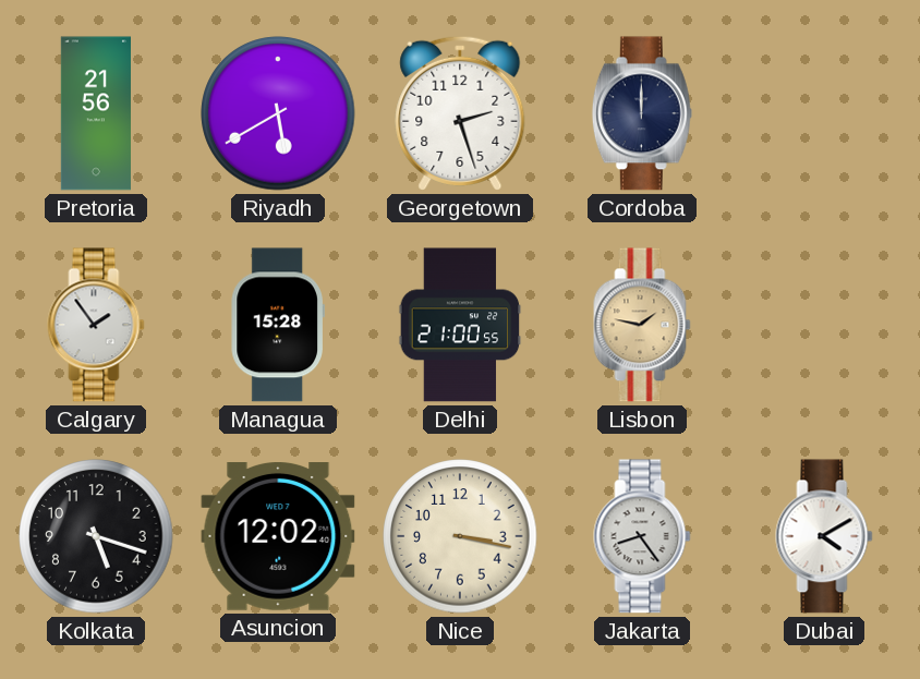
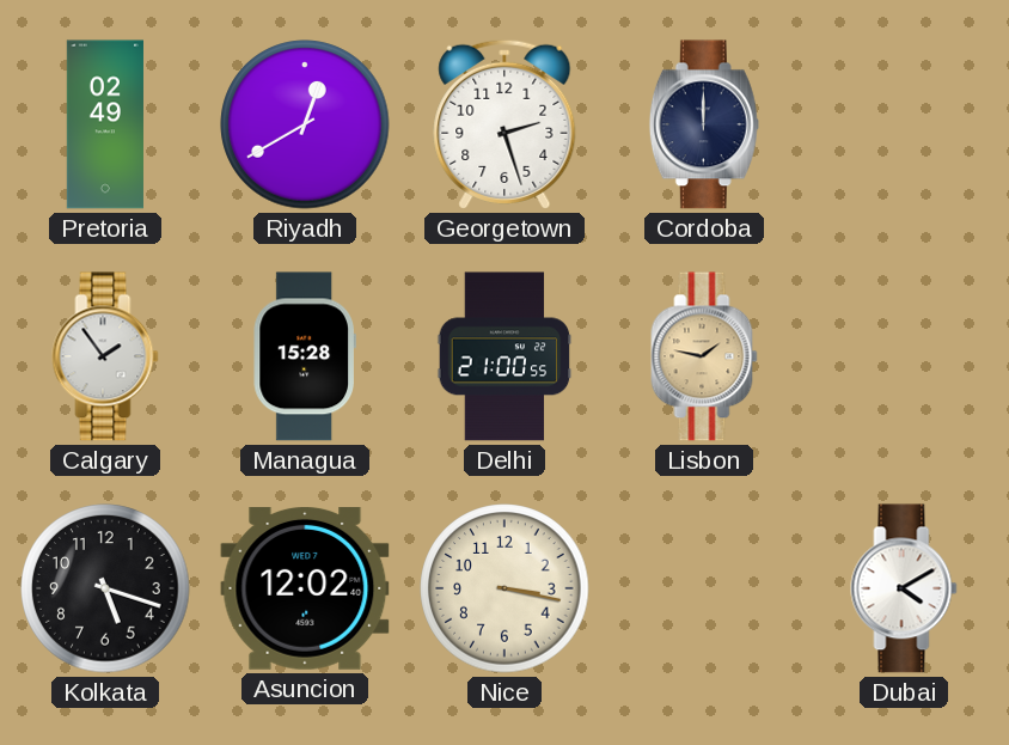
Pretoria: 21:56 -> 02:49
Riyadh: 5:40 -> 12:40
Jakarta: 8:24 -> none
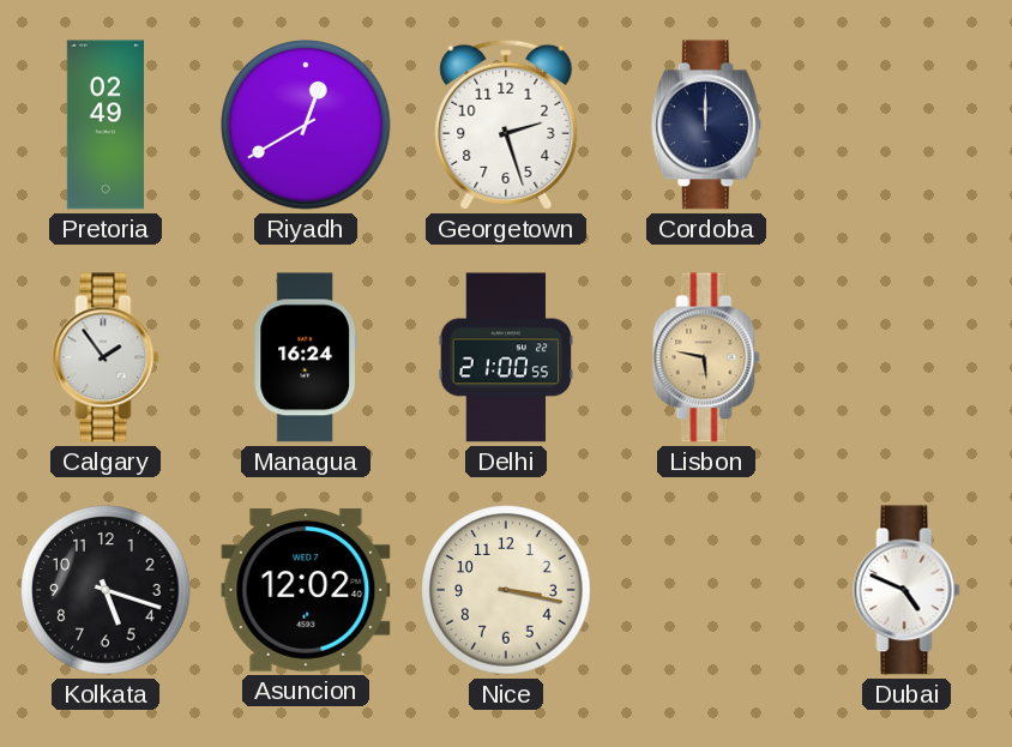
Managua: 15:28 -> 16:24
Lisbon: 1:47 -> 5:47
Dubai: 4:10 -> 4:49
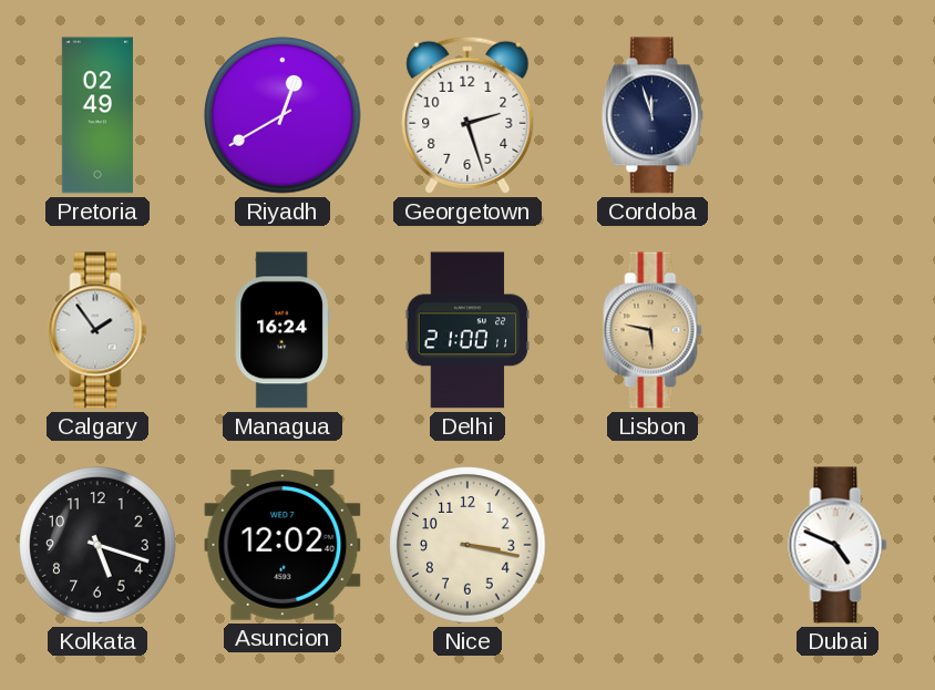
Cordoba: 12:00 -> 11:57
Delhi: 21:00:55 -> 21:00:11
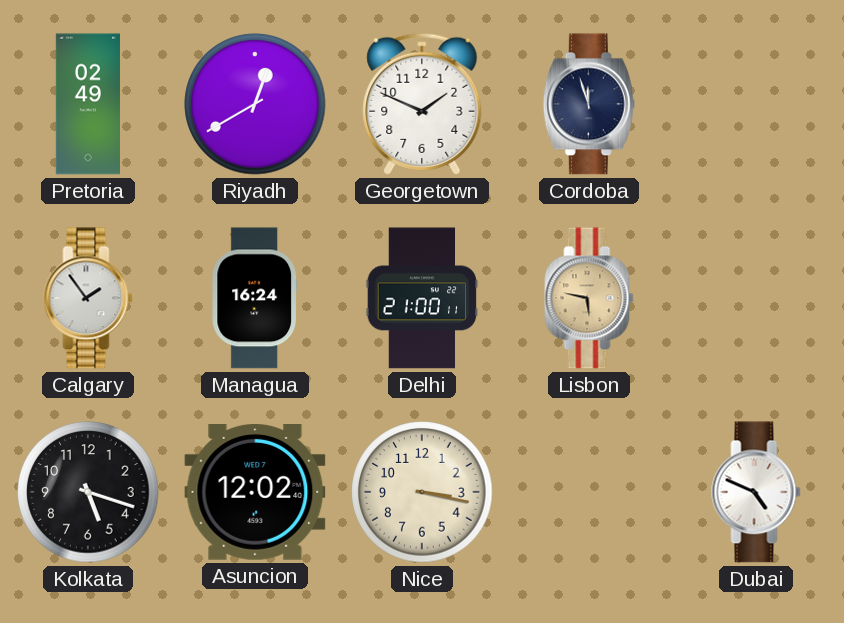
Georgetown: 2:27 -> 1:49
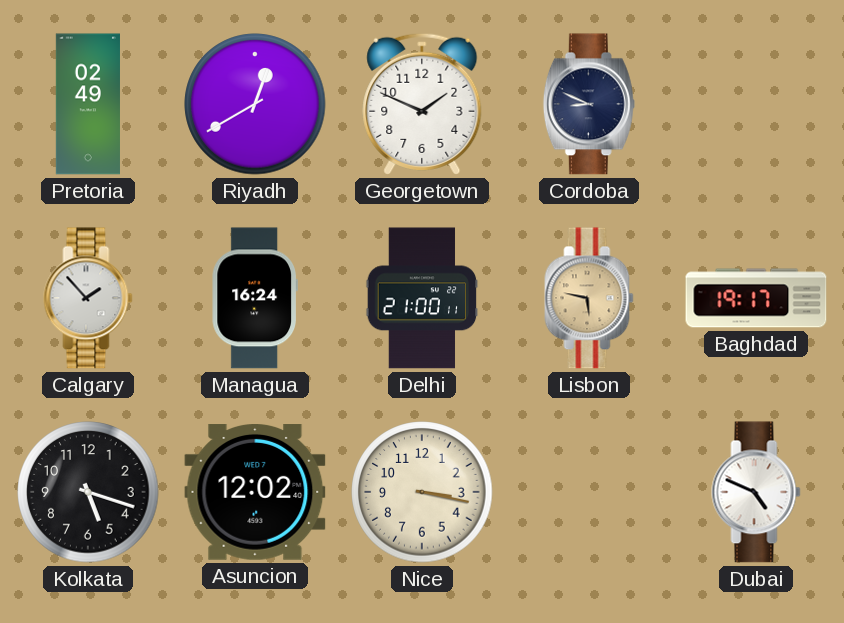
Cordoba: 11:57 -> 8:49
Calgary: 1:54 -> 1:53
Baghdad: none -> 19:17
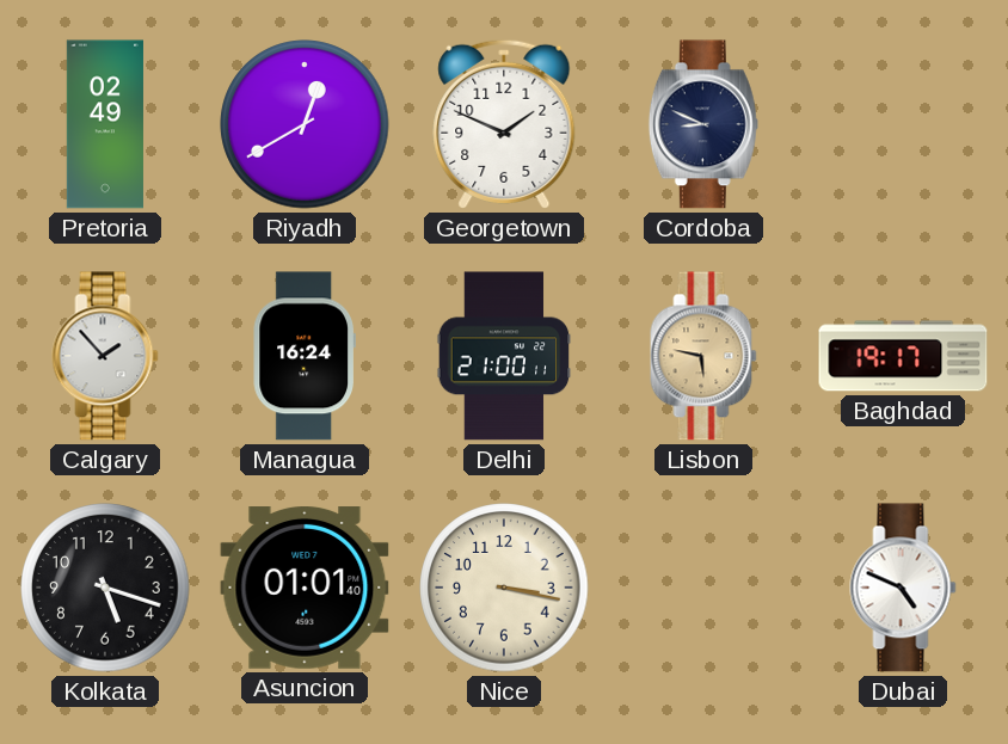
Asuncion: 12:02 -> 01:01
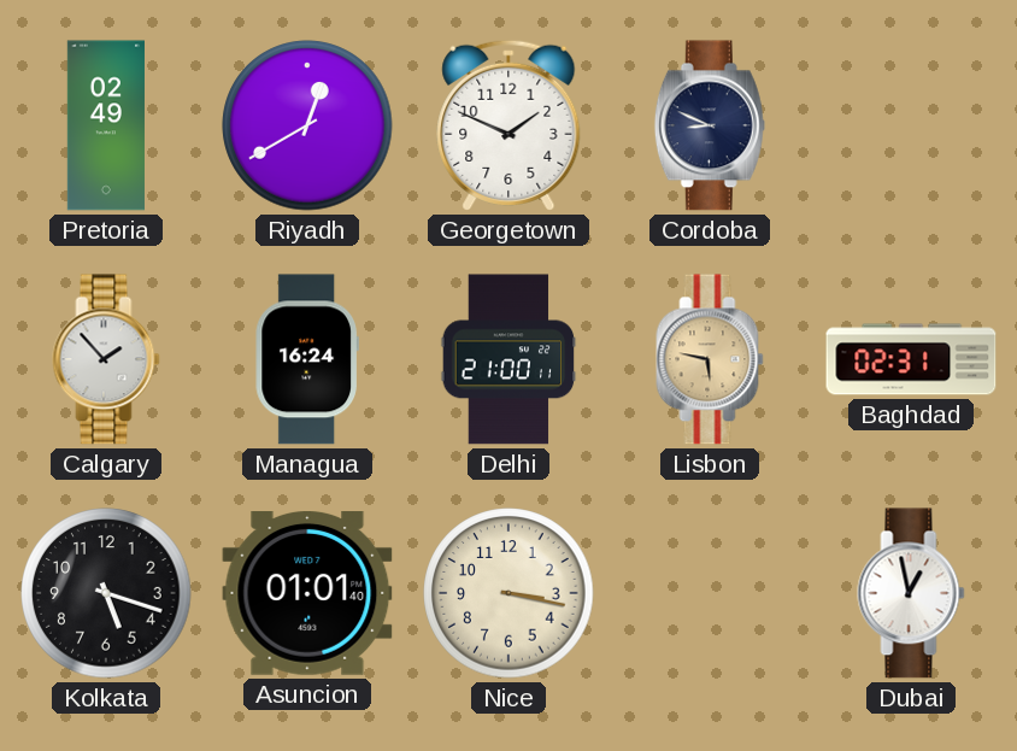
Baghdad: 19:17 -> 02:31
Dubai: 4:49 -> 12:58
